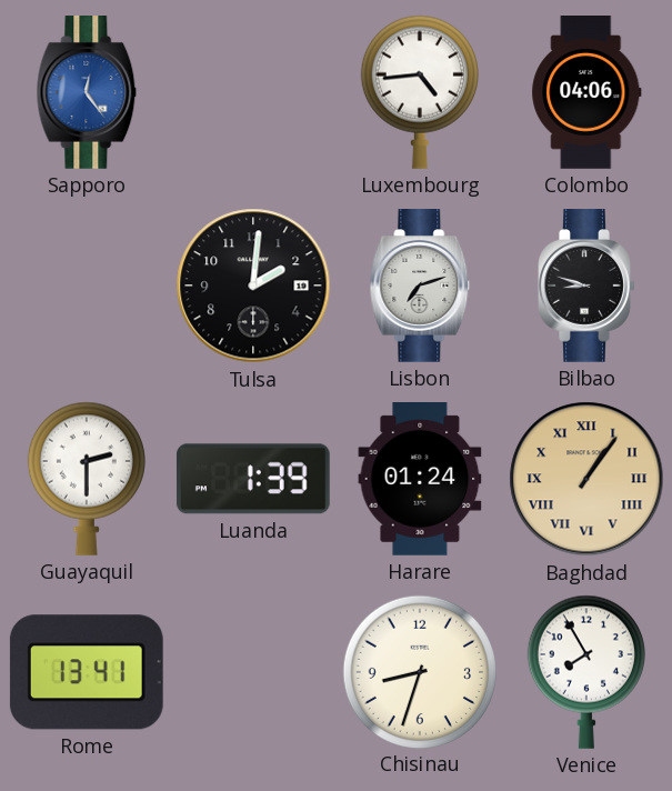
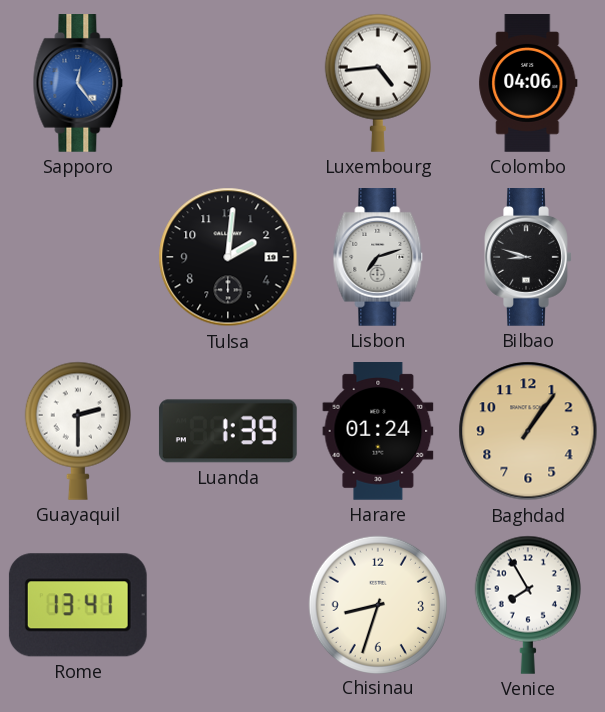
Baghdad numerals: Roman -> Arabic
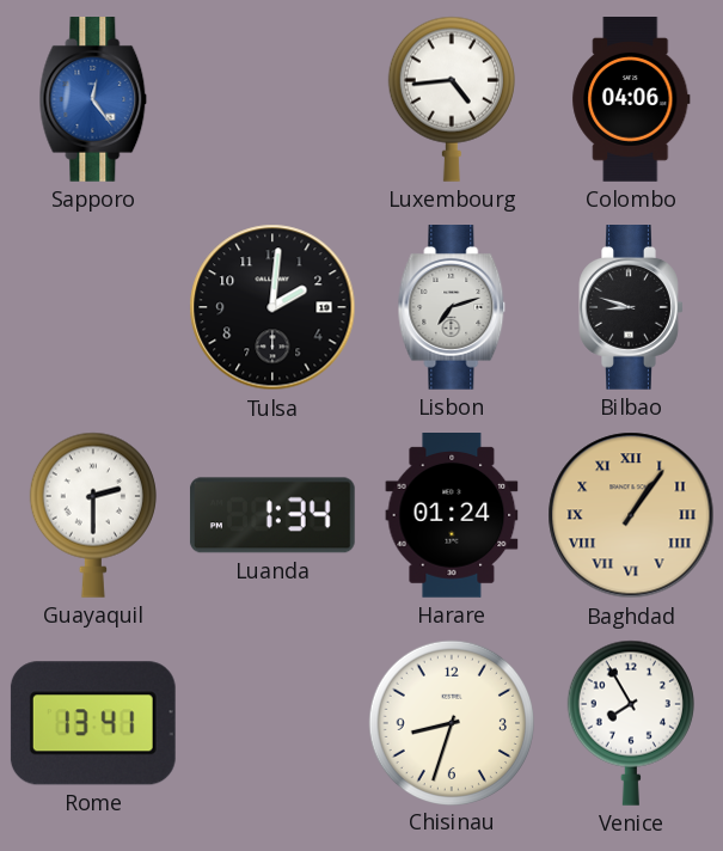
Luanda: 1:39 -> 1:34
Baghdad numerals: Arabic -> Roman
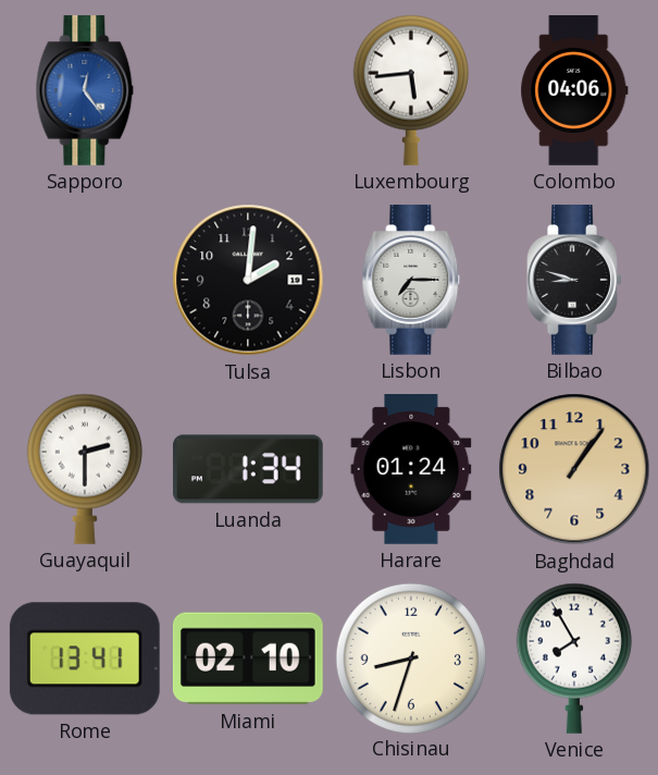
Luxembourg: 4:44 -> 5:44
Lisbon: 7:12 -> 7:15
Baghdad numerals: Roman -> Arabic
Miami: none -> 02:10
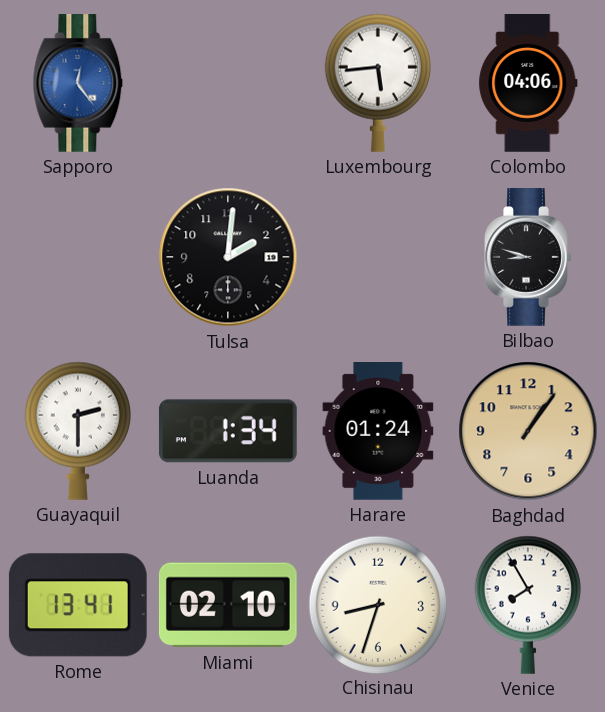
Lisbon: 7:15 -> none
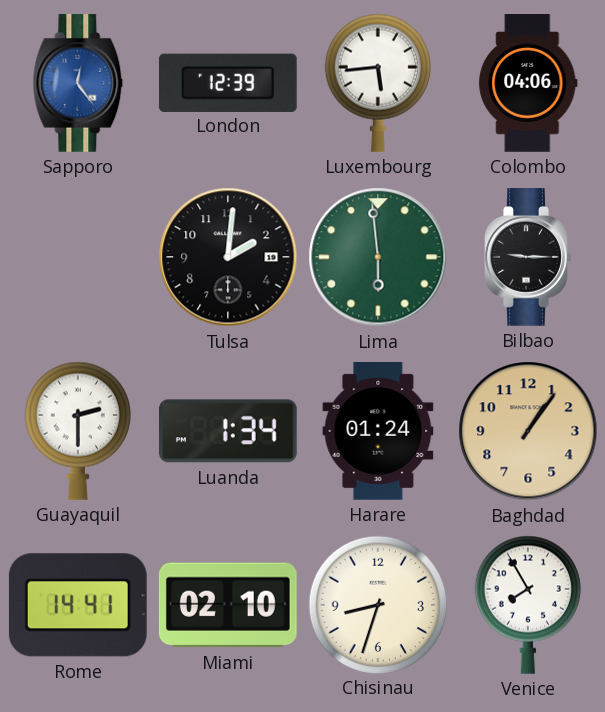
London: none -> 12:39
Lima: none -> 5:59
Bilbao: 8:48 -> 9:15
Rome: 13:41 -> 14:41
